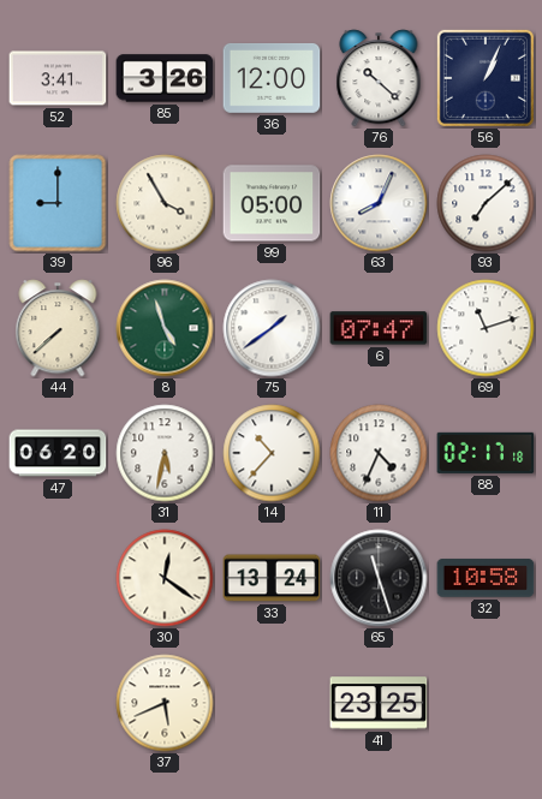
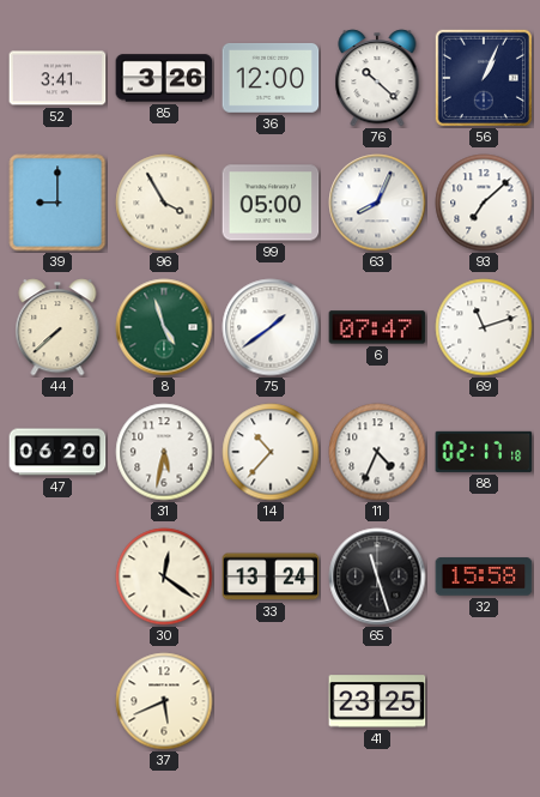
32: 10:58 -> 15:58
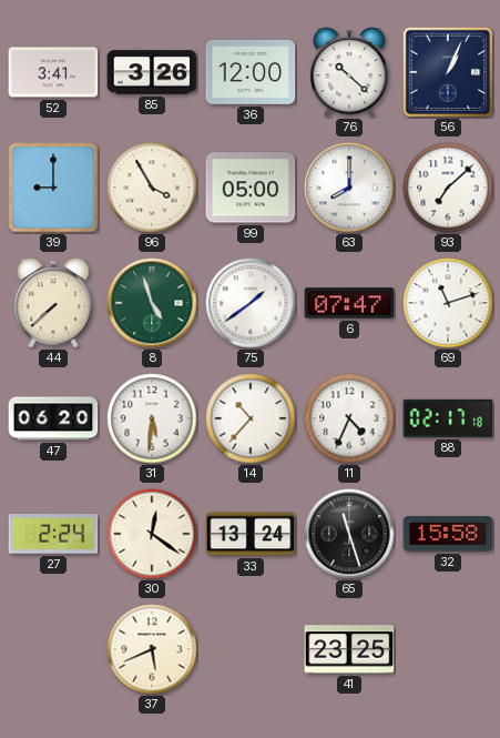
63: 8:04 -> 8:00
31: 5:32 -> 5:31
27: none -> 2:24
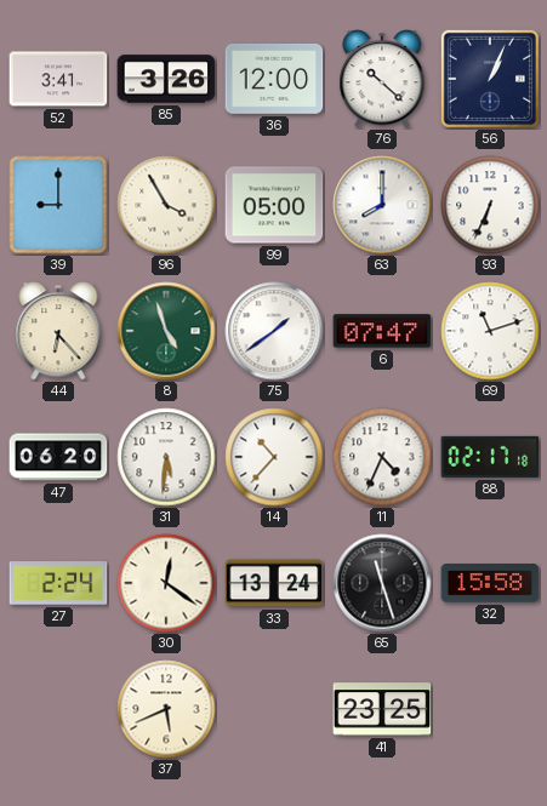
93: 7:08 -> 6:34
44: 7:38 -> 6:23
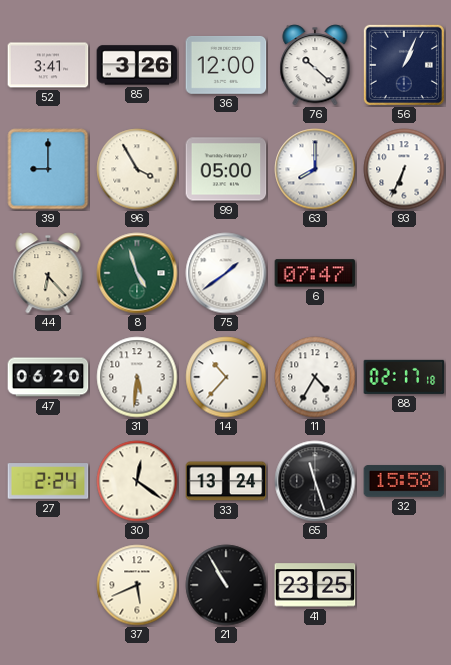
69: 11:12 -> none
11: 4:34 -> 4:35
21: none -> 10:55
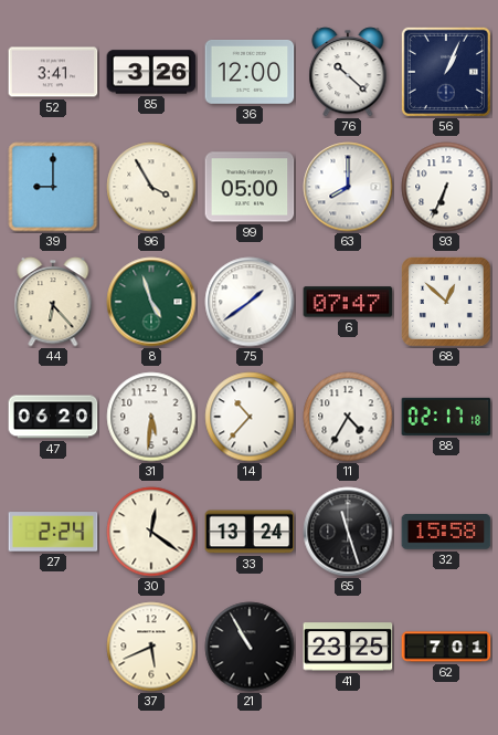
68: none -> 12:52
62: none -> 7:01
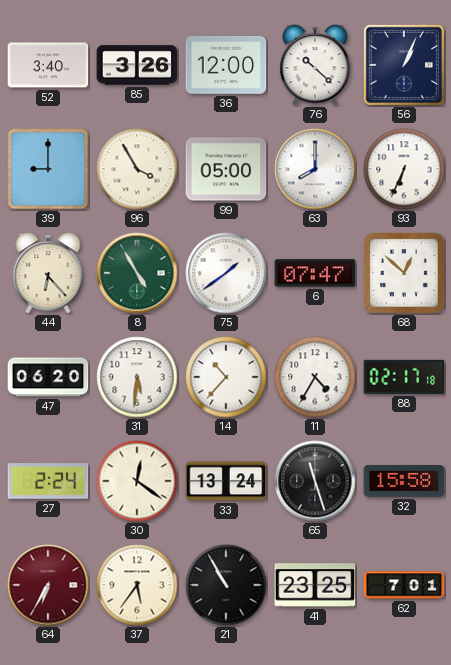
52: 3:41 -> 3:40
8: 4:57 -> 4:55
64: none -> 6:35
37: 5:41 -> 5:36
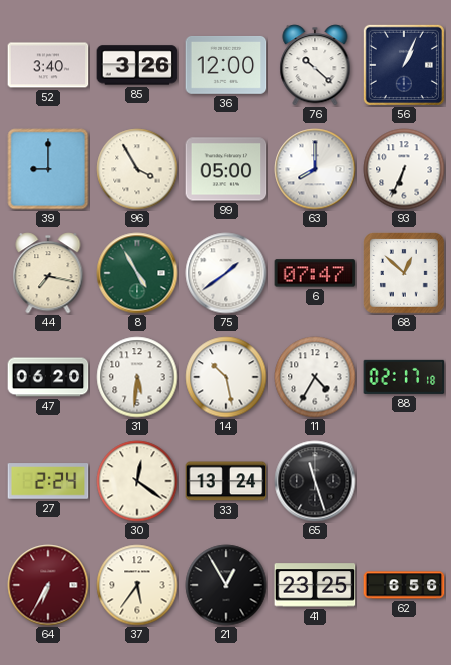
44: 6:23 -> 7:17
14: 10:37 -> 10:28
32: 15:58 -> none
21: 10:55 -> 12:55
62: 7:01 -> 6:56
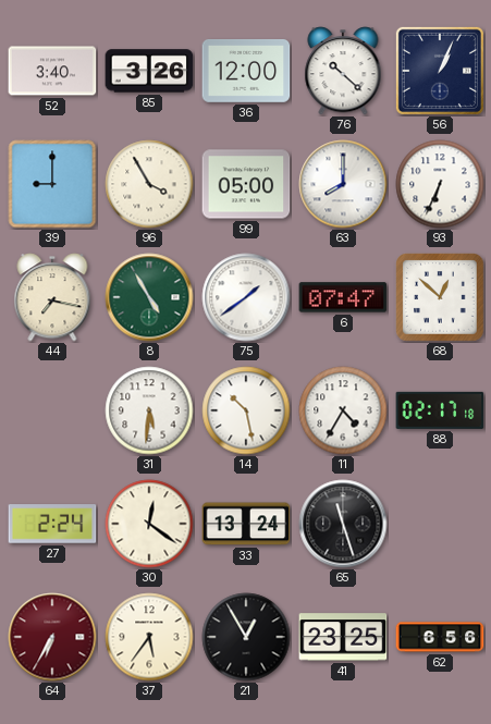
47: 06:20 -> none
